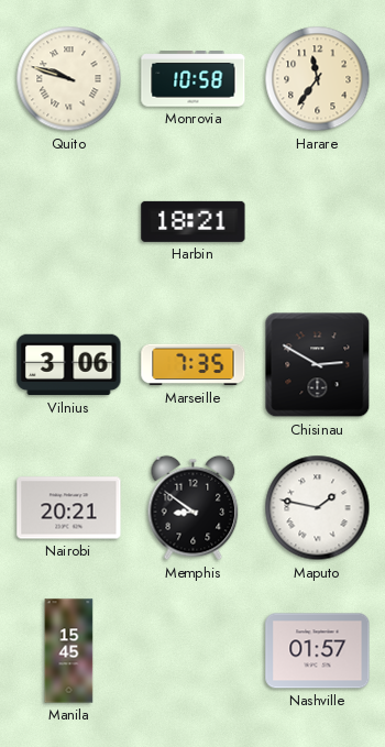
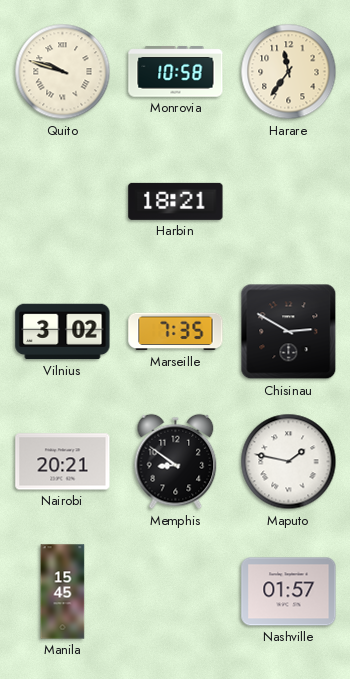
Vilnius: 3:06 -> 3:02
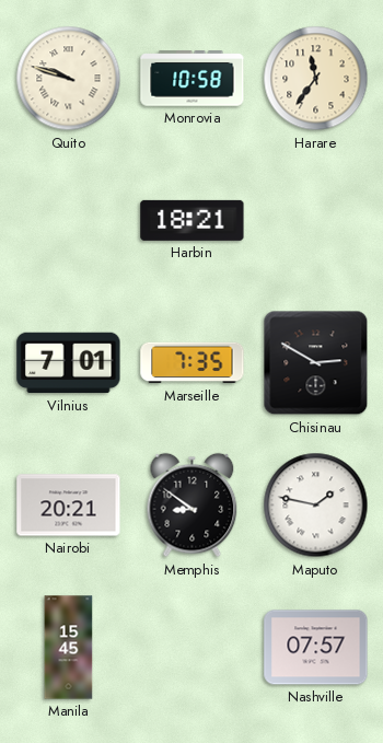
Vilnius: 3:02 -> 7:01
Nashville: 01:57 -> 07:57
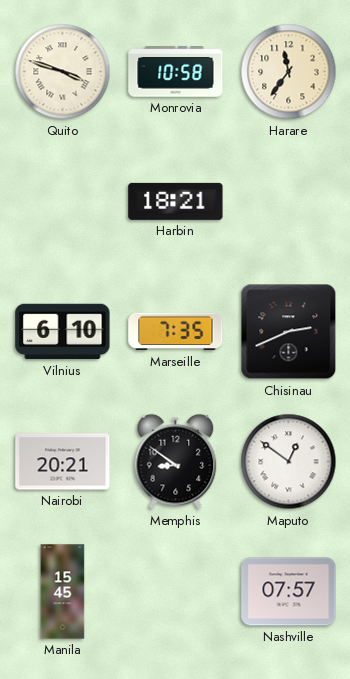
Quito: 9:48 -> 3:48
Vilnius: 7:01 -> 6:10
Chisinau: 2:50 -> 2:41
Maputo: 1:47 -> 12:51
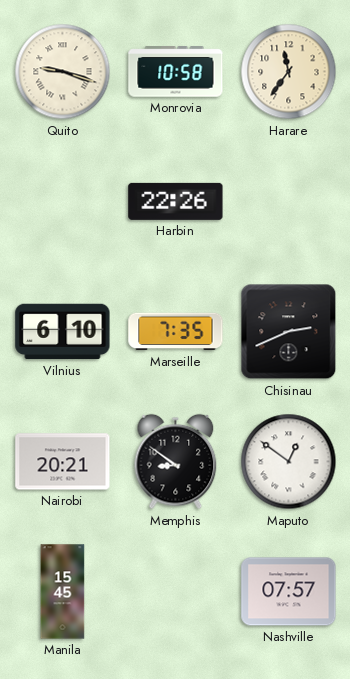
Quito: 3:48 -> 9:18
Harbin: 18:21 -> 22:26
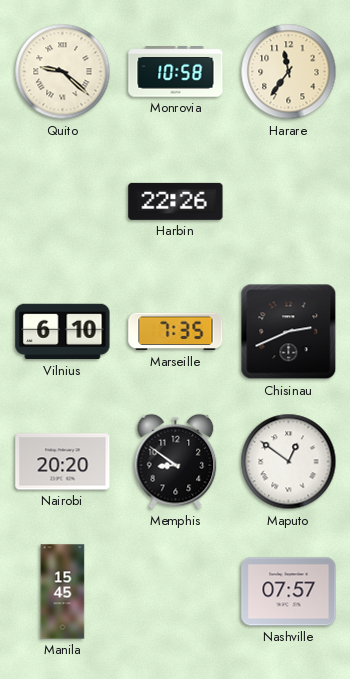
Quito: 9:18 -> 9:22
Nairobi: 20:21 -> 20:20
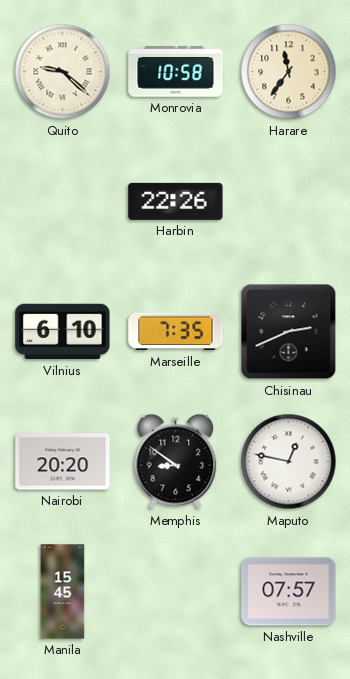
Maputo: 12:51 -> 12:47
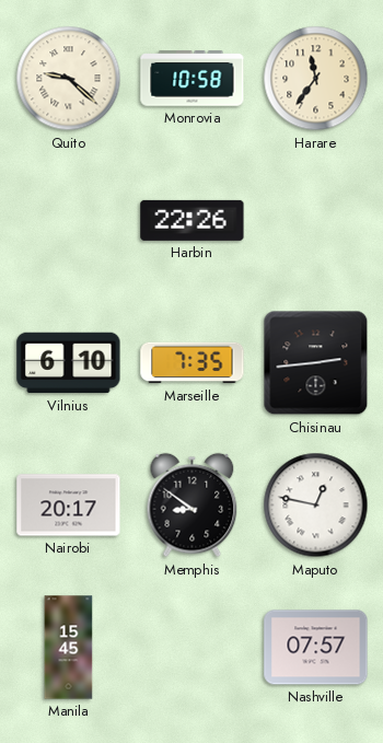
Chisinau: 2:41 -> 2:44
Nairobi: 20:20 -> 20:17
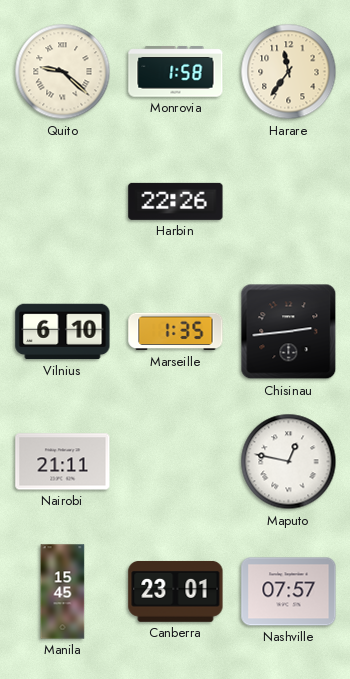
Monrovia: 10:58 -> 1:58
Marseille: 7:35 -> 1:35
Nairobi: 20:17 -> 21:11
Memphis: 8:51 -> none
Canberra: none -> 23:01
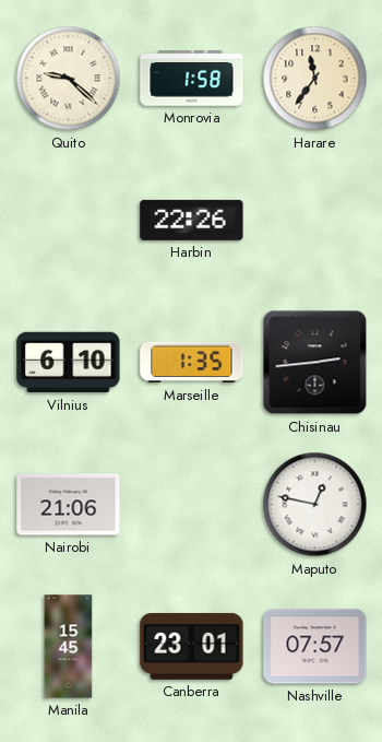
Nairobi: 21:11 -> 21:06
